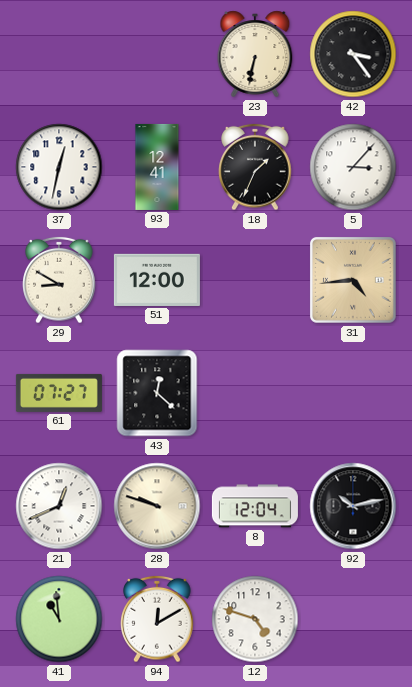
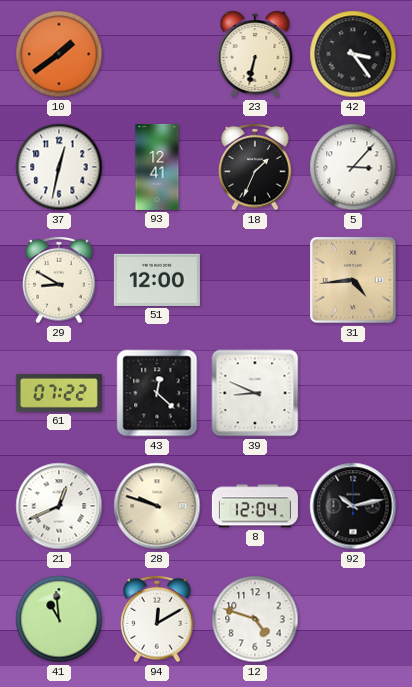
10: none -> 1:39
61: 07:27 -> 07:22
39: none -> 8:49
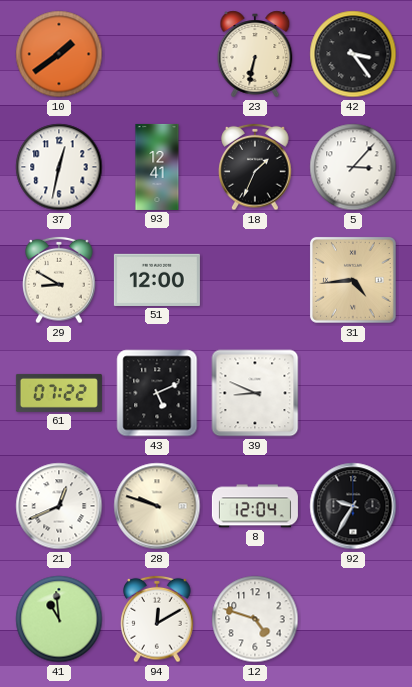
43: 12:22 -> 5:11
92: 10:13 -> 9:35
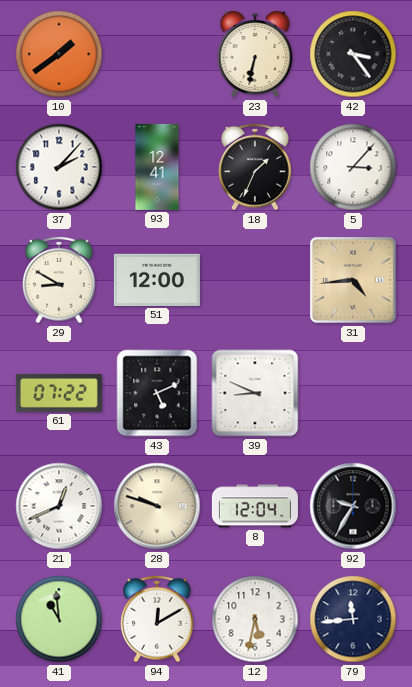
37: 12:32 -> 2:07
12: 4:48 -> 5:32
79: none -> 11:44
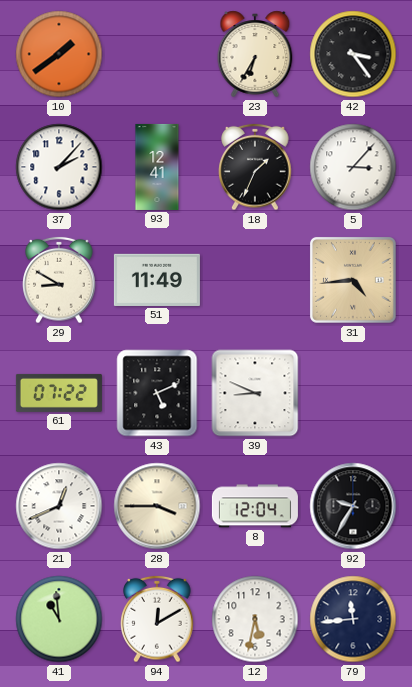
23: 6:32 -> 6:35
51: 12:00 -> 11:49
28: 9:48 -> 3:45
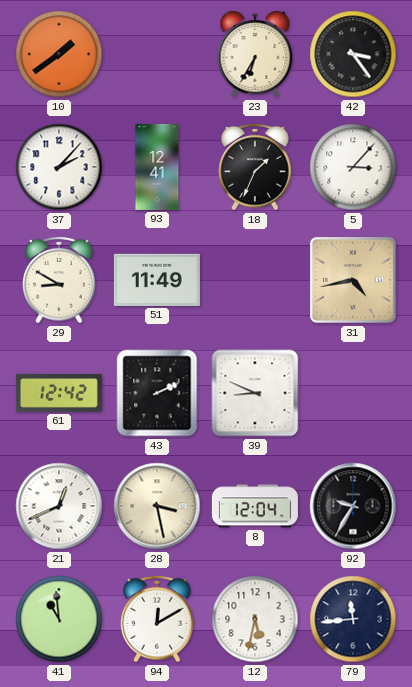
31: 4:44 -> 4:43
61: 07:22 -> 12:42
43: 5:11 -> 2:11
28: 3:45 -> 3:28
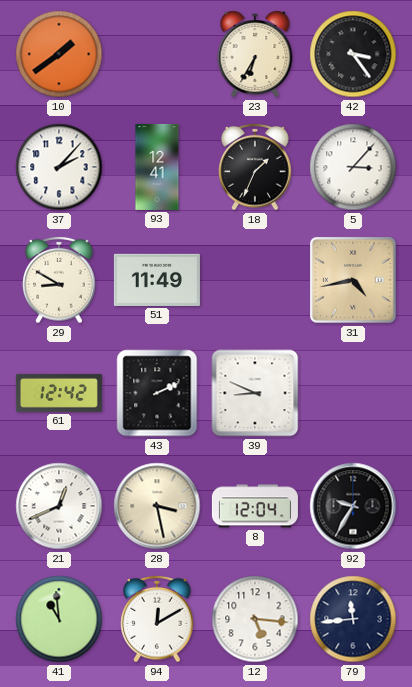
12: 5:32 -> 5:16
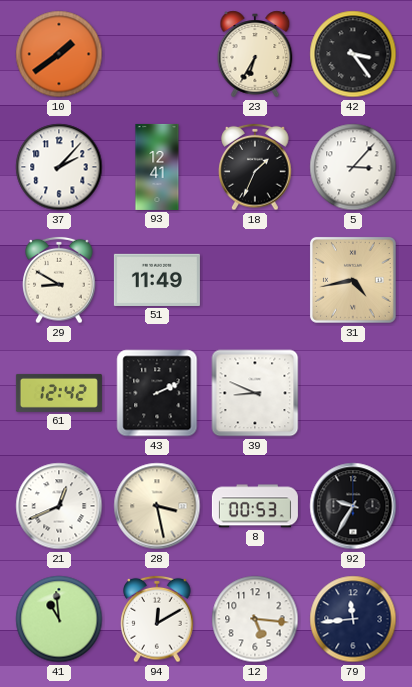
8: 12:04 -> 00:53
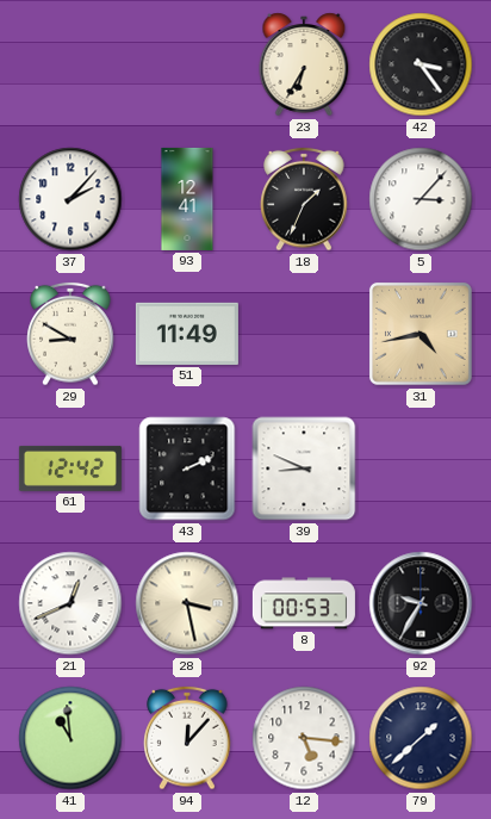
10: 1:39 -> none
94: 12:10 -> 12:07
79: 11:44 -> 1:38
